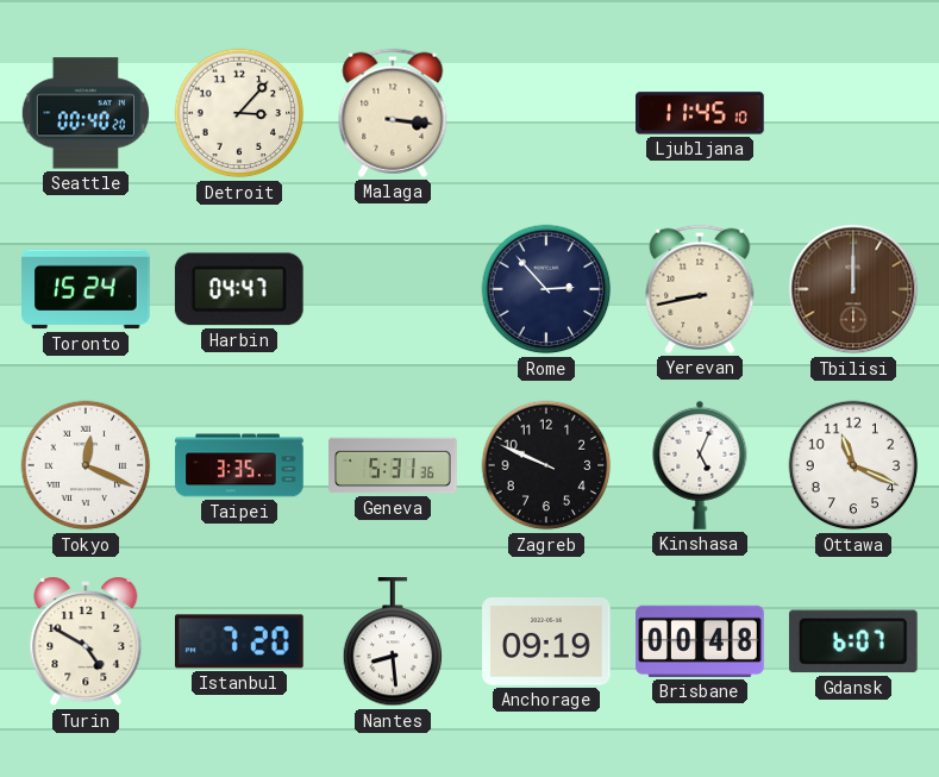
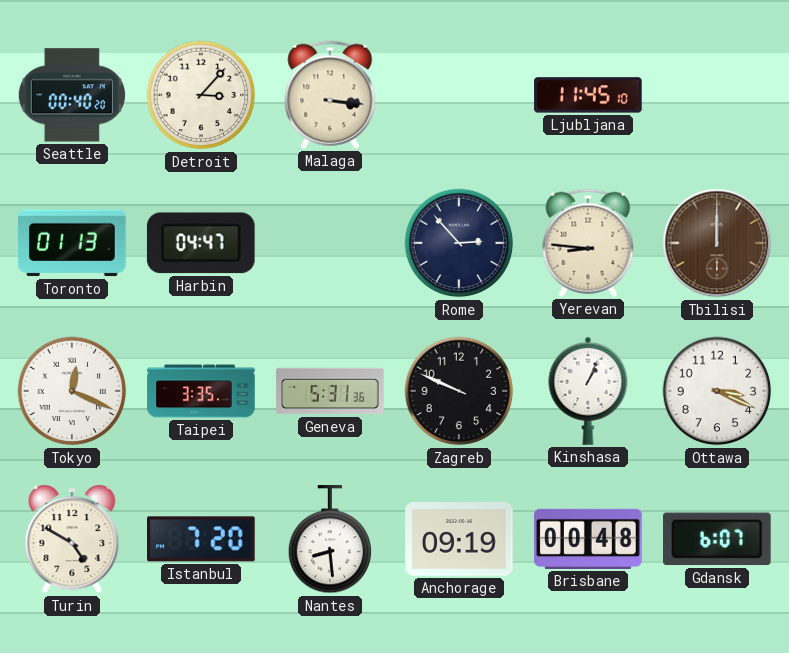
Toronto: 15:24 -> 01:13
Yerevan: 8:43 -> 8:46
Kinshasa: 5:04 -> 1:04
Ottawa: 11:19 -> 3:19
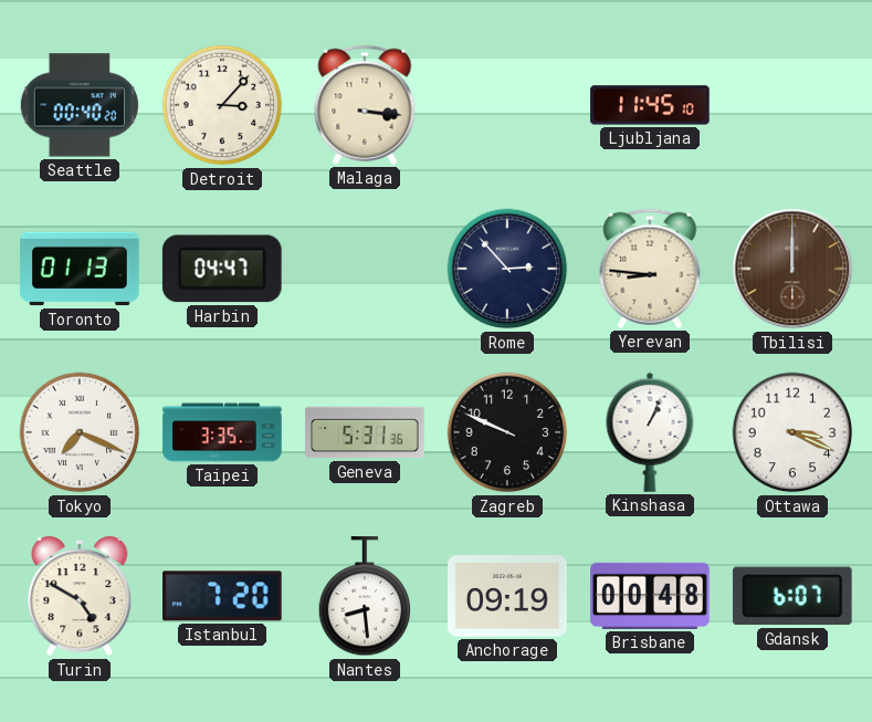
Tokyo: 12:19 -> 7:19
